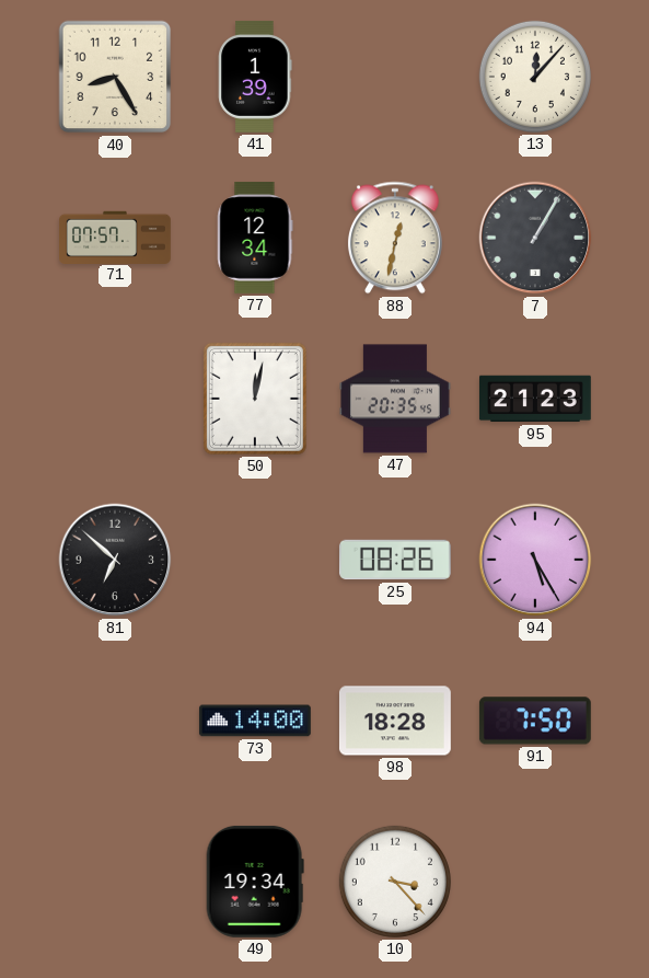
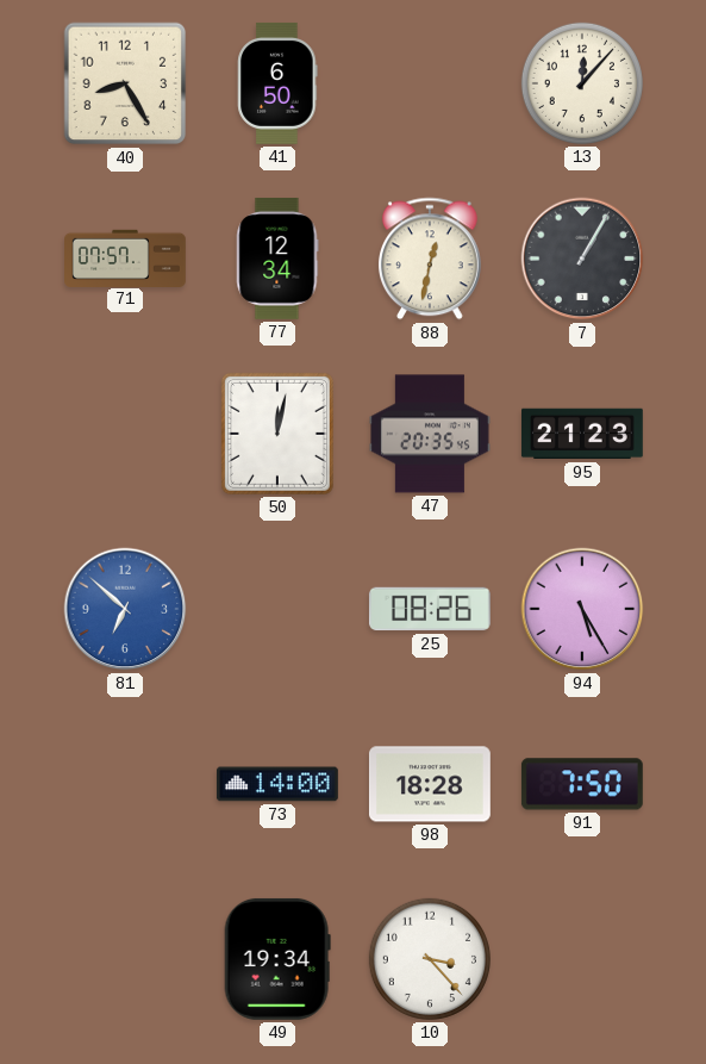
41: 1:39 -> 6:50
81 dial: black -> blue
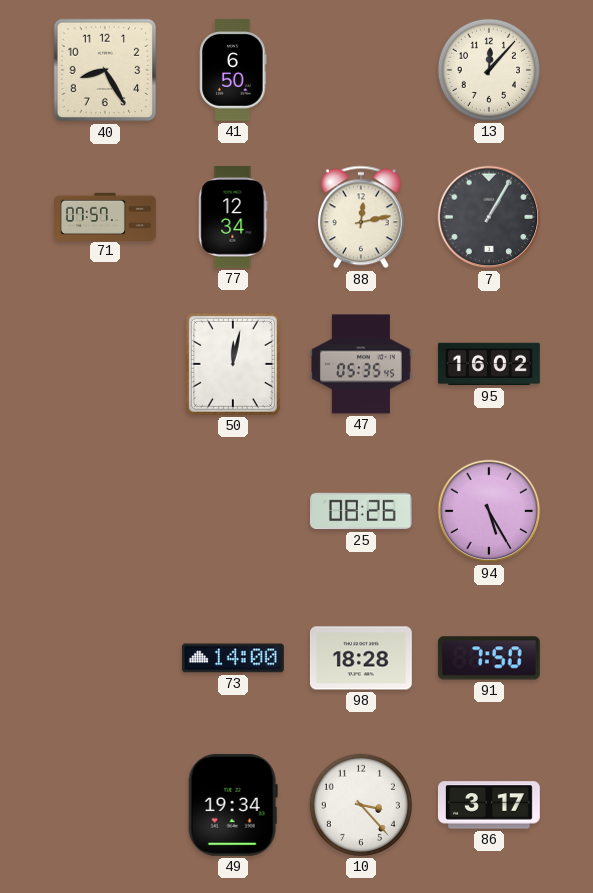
88: 12:32 -> 12:13
47: 20:35 -> 05:35
95: 21:23 -> 16:02
81: 6:52 -> none
86: none -> 3:17
